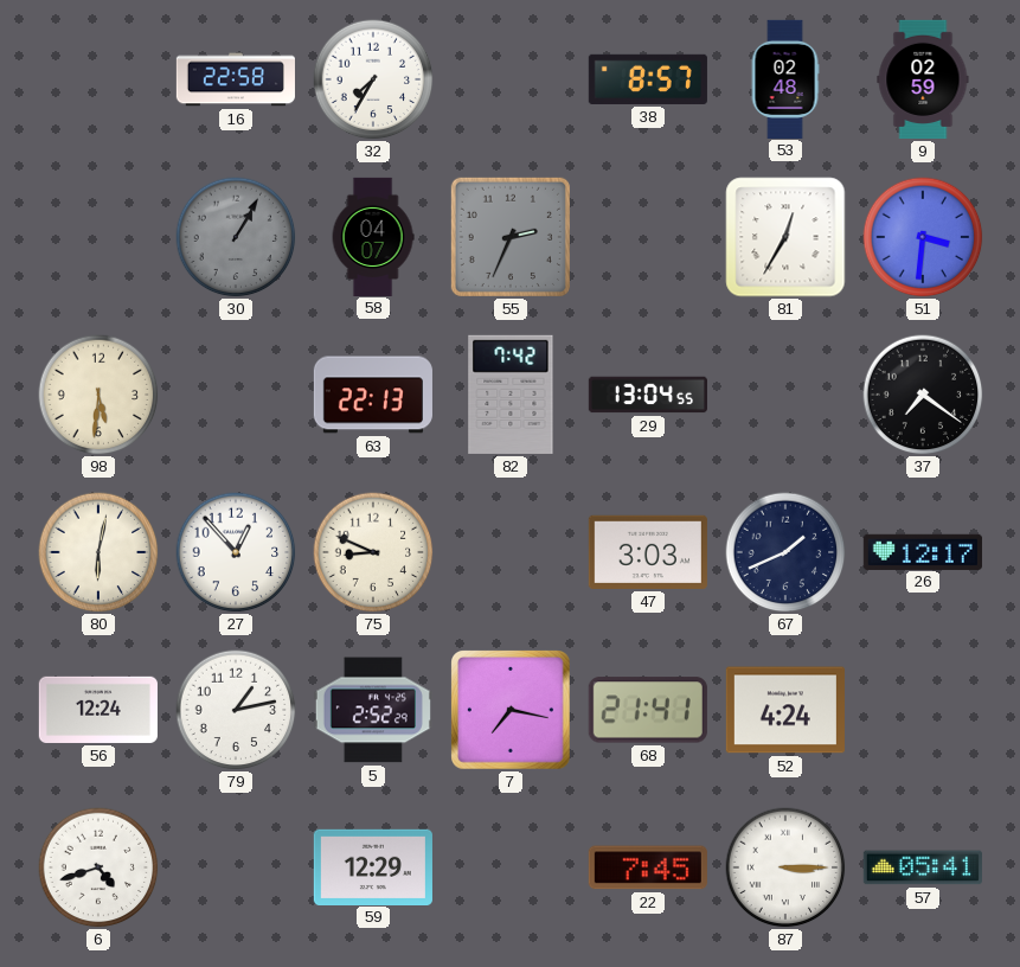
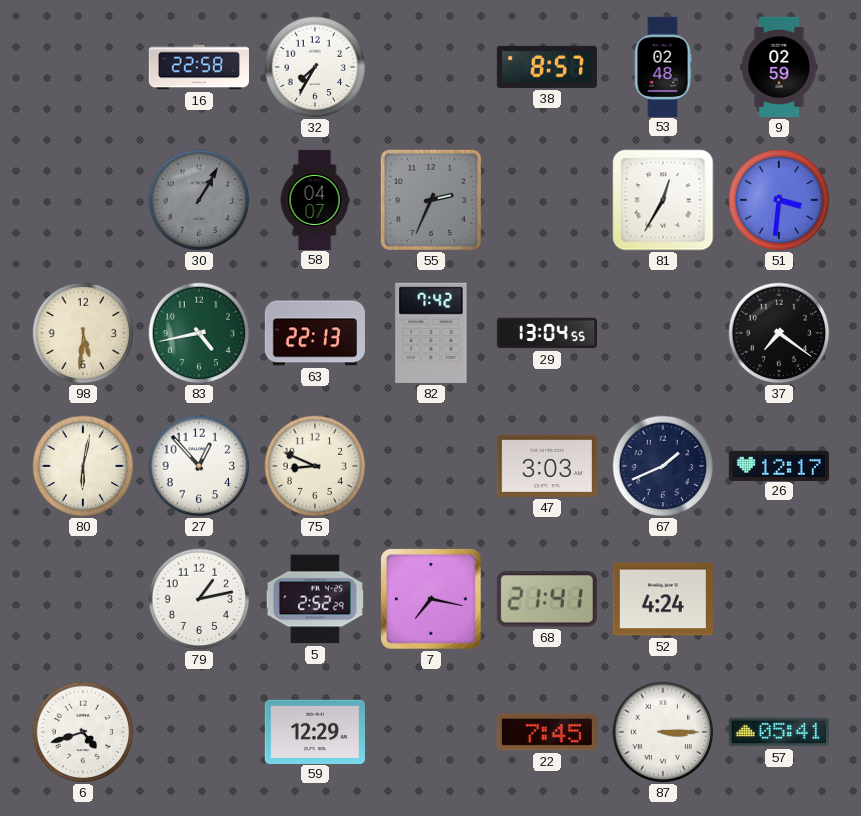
83: none -> 4:43
56: 12:24 -> none
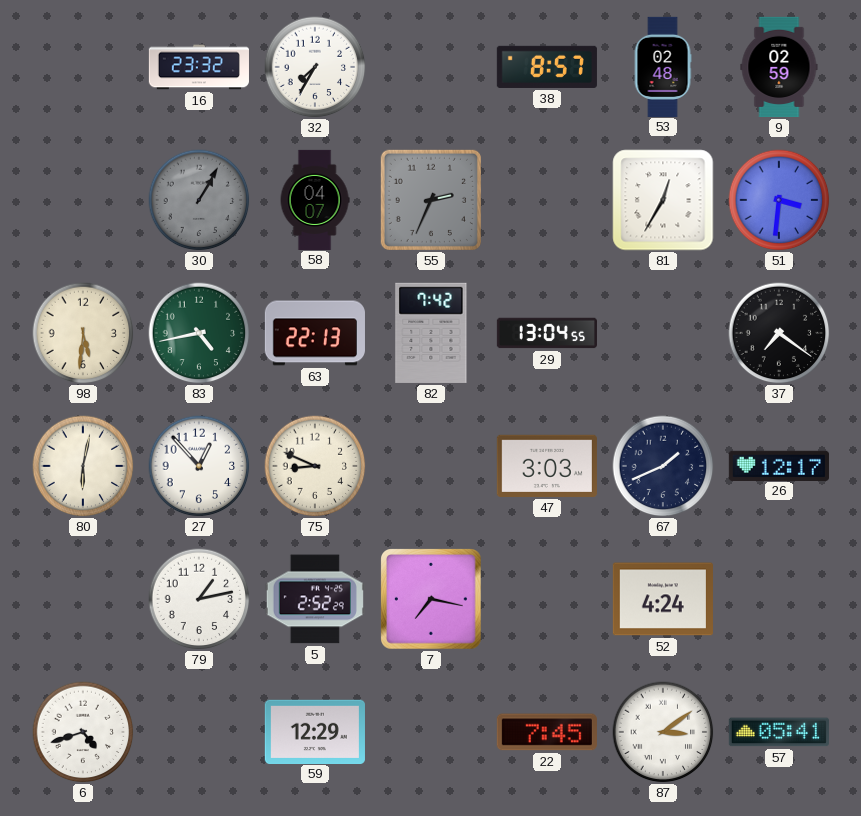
16: 22:58 -> 23:32
68: 21:41 -> none
87: 3:15 -> 3:09
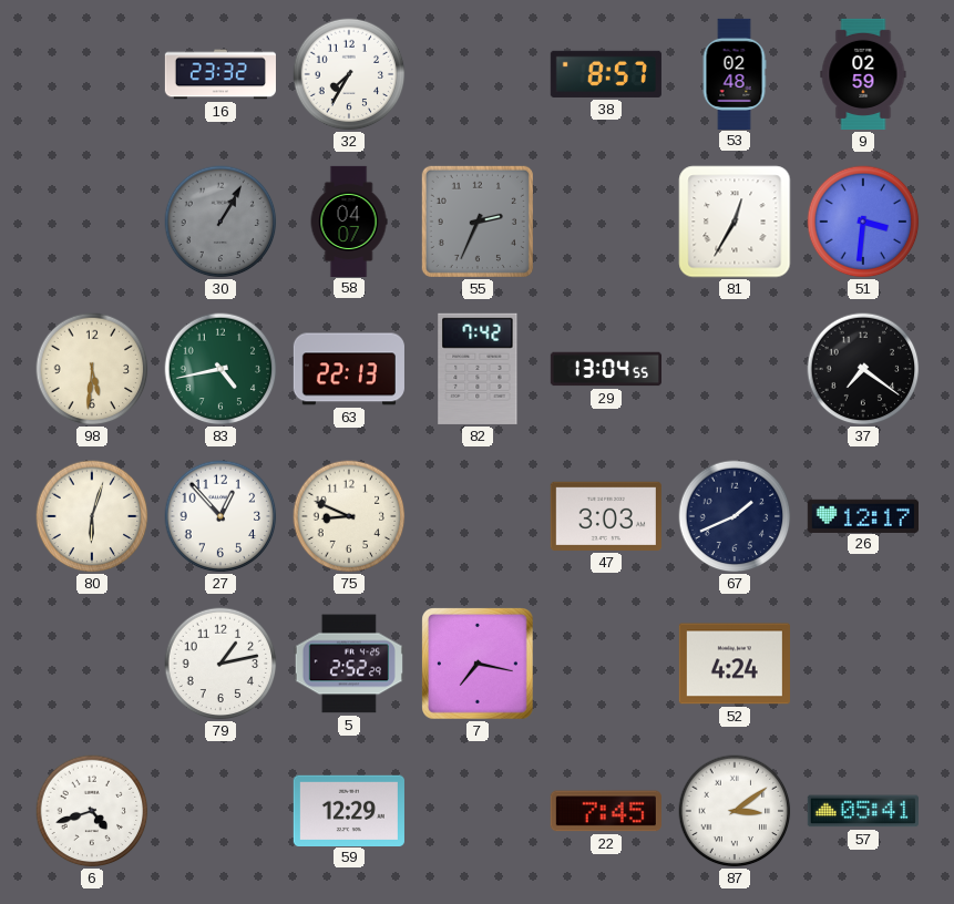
80: 6:02 -> 6:03
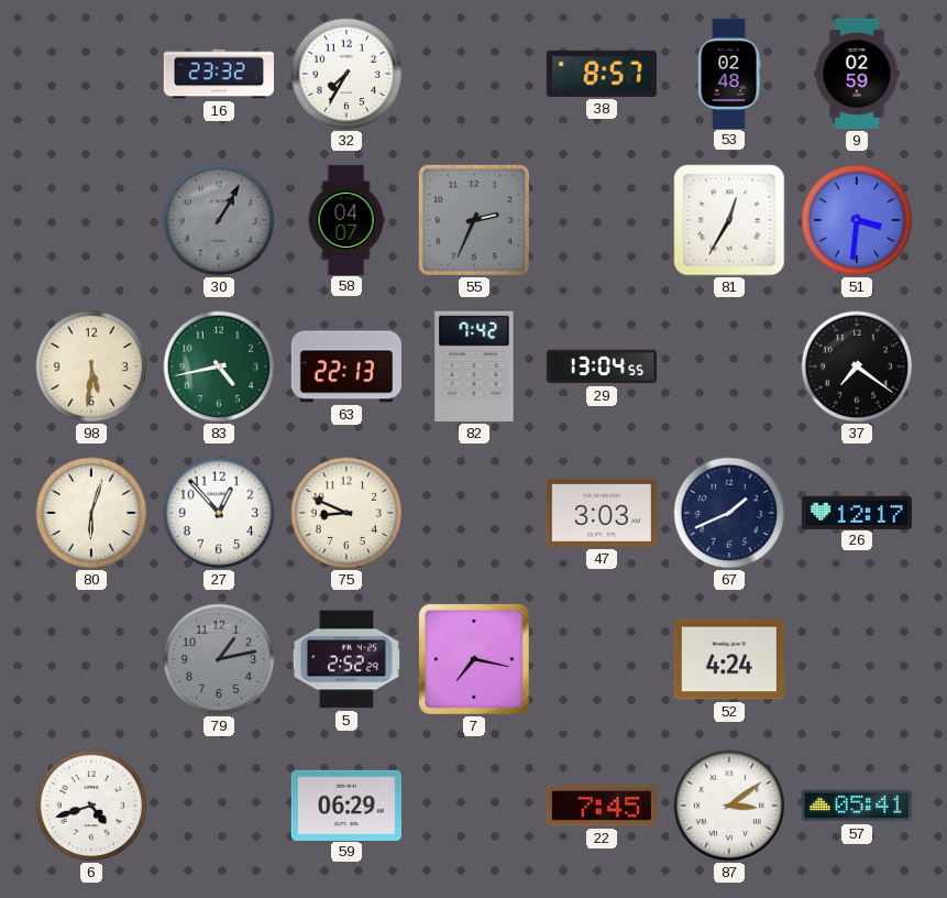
79 dial: white -> grey
59: 12:29 -> 06:29
